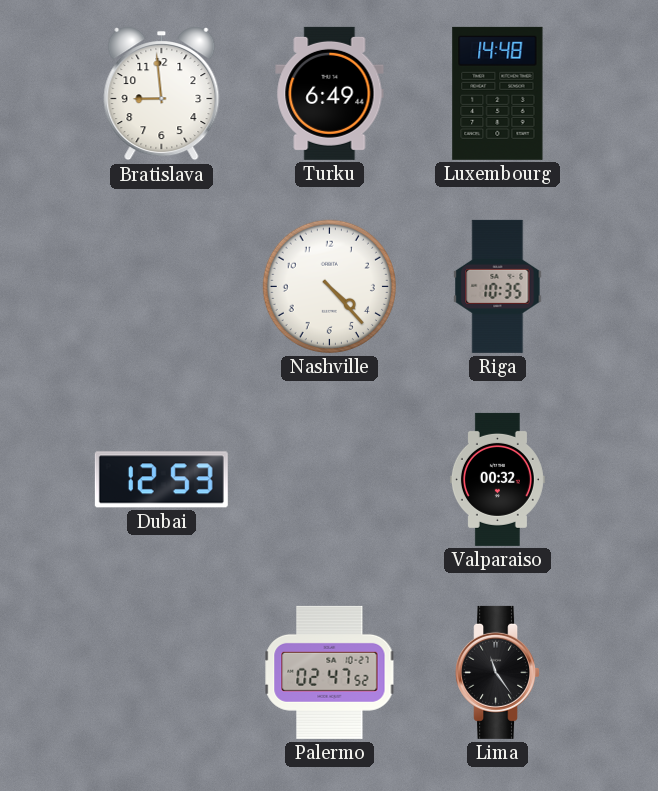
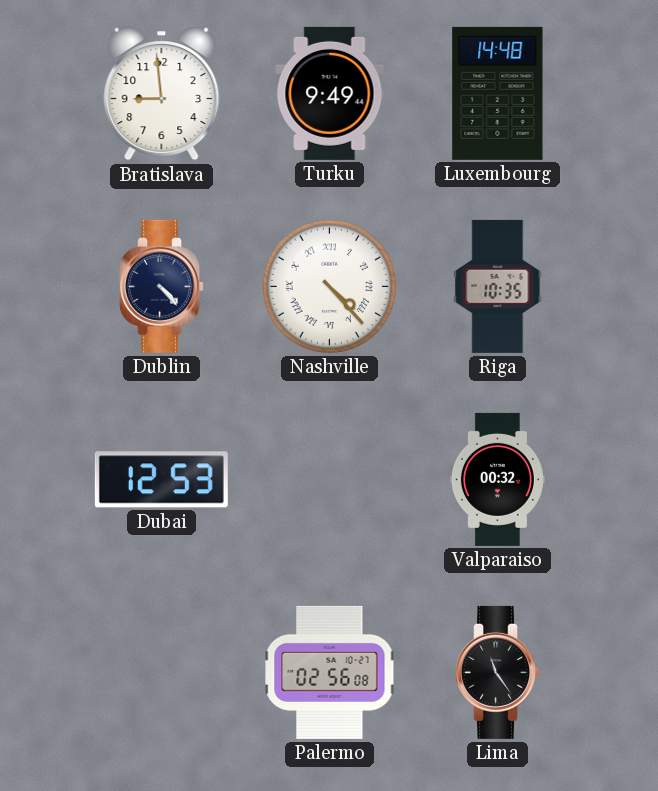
Turku: 6:49 -> 9:49
Dublin: none -> 4:23
Nashville numerals: Arabic -> Roman
Palermo: 02:47 -> 02:56
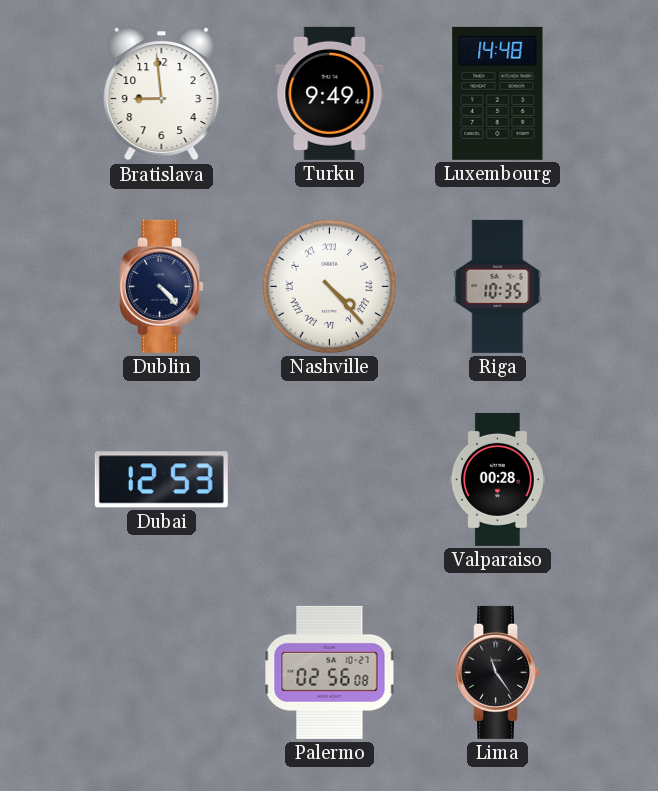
Valparaiso: 00:32 -> 00:28
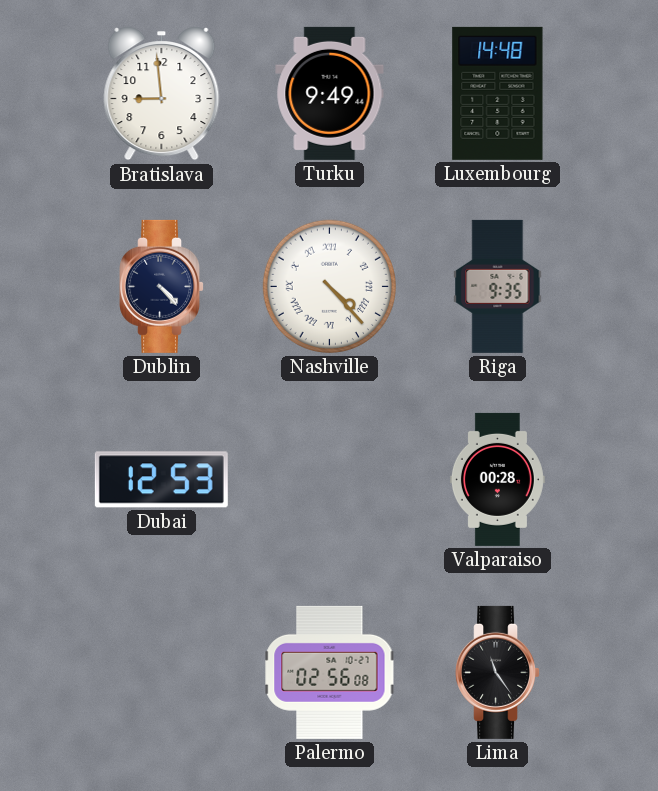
Riga: 10:35 -> 9:35
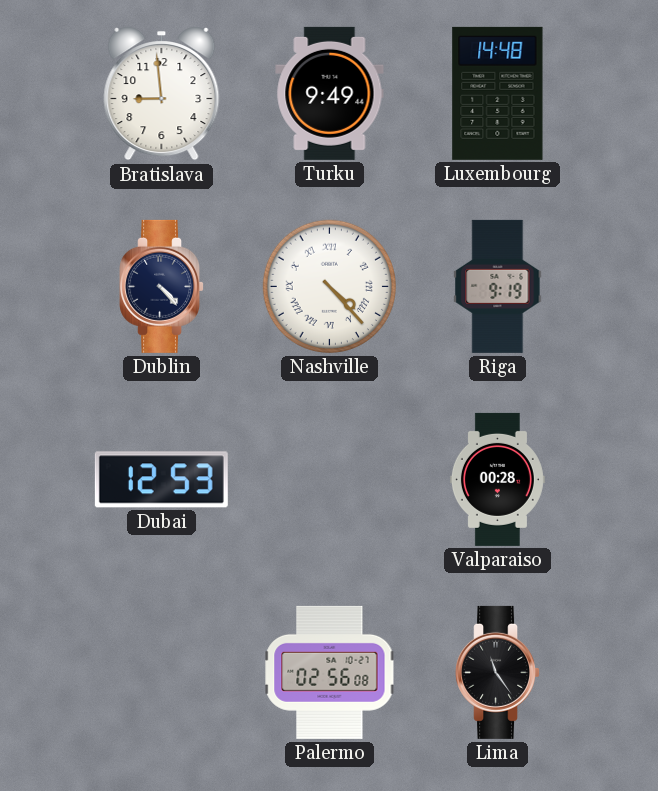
Riga: 9:35 -> 9:19
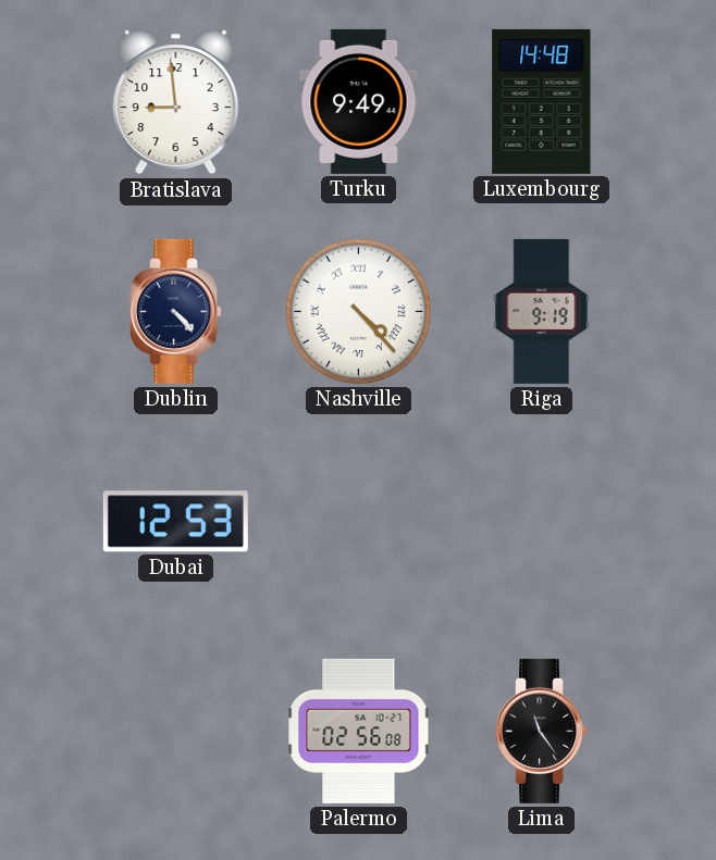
Valparaiso: 00:28 -> none
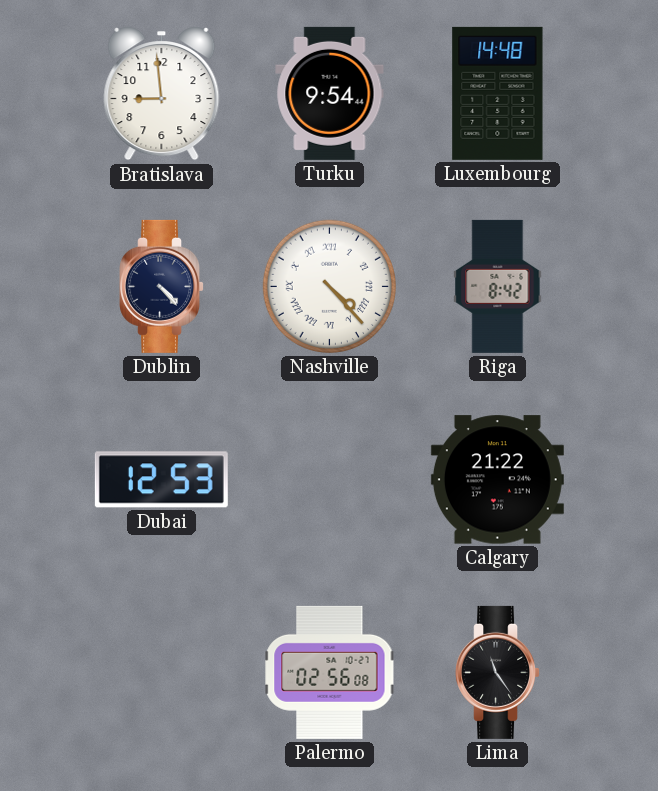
Turku: 9:49 -> 9:54
Riga: 9:19 -> 8:42
Calgary: none -> 21:22
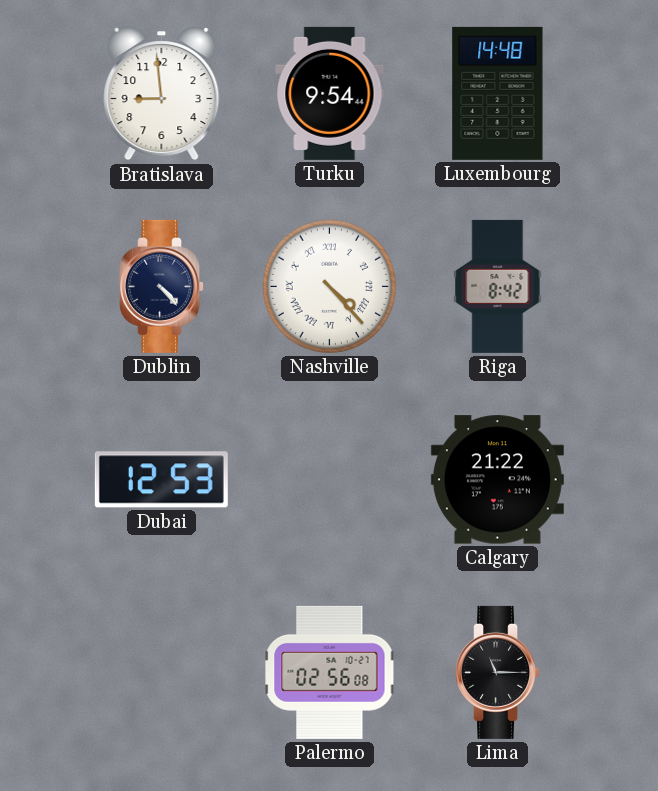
Lima: 11:24 -> 11:15
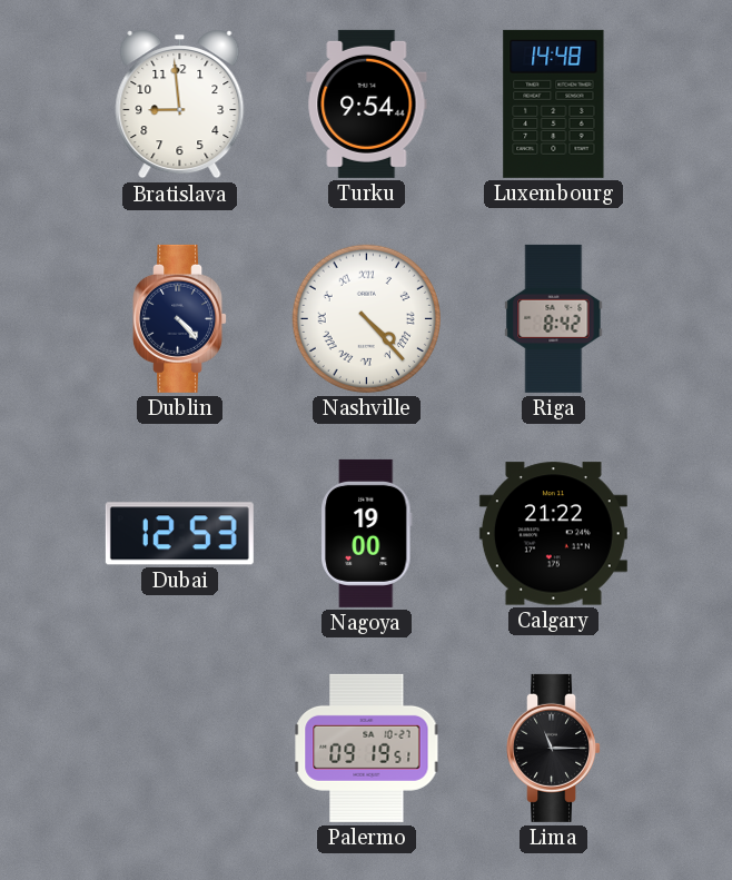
Nagoya: none -> 19:00
Palermo: 02:56 -> 09:19
